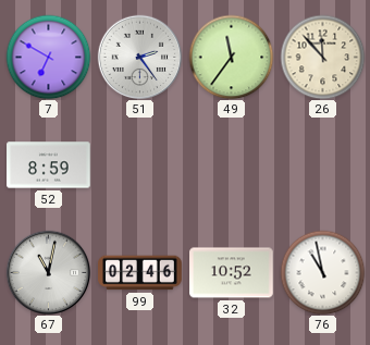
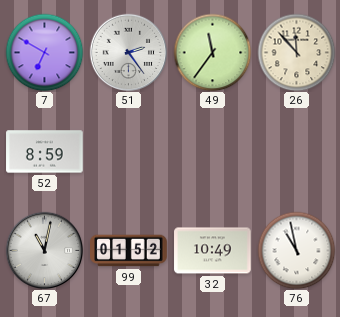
99: 02:46 -> 01:52
32: 10:52 -> 10:49
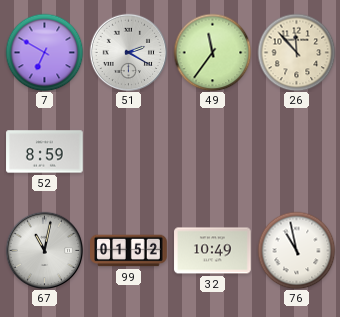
51: 2:24 -> 2:20
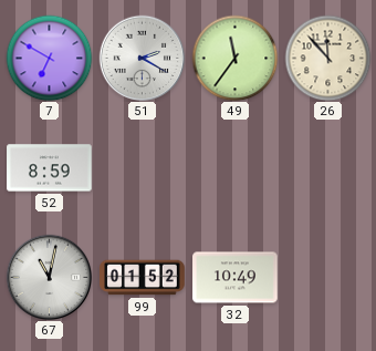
76: 10:58 -> none
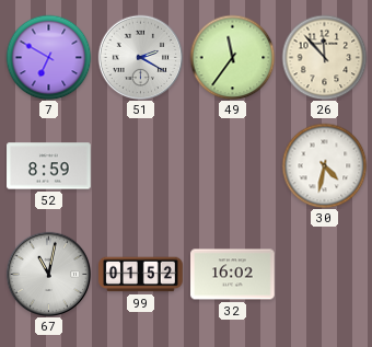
30: none -> 4:32
32: 10:49 -> 16:02
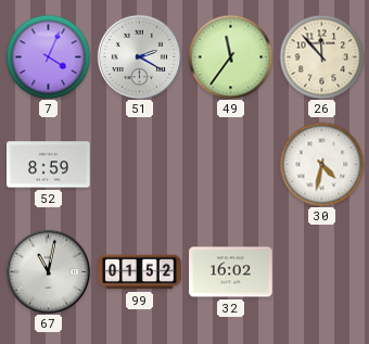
7: 6:50 -> 4:04
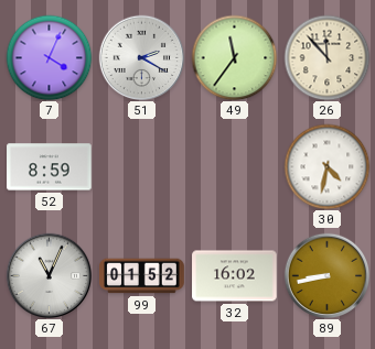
67: 11:02 -> 11:04
89: none -> 8:43
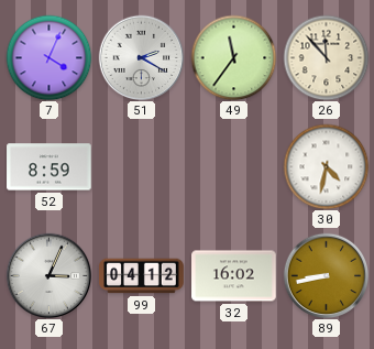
67: 11:04 -> 3:04
99: 01:52 -> 04:12
